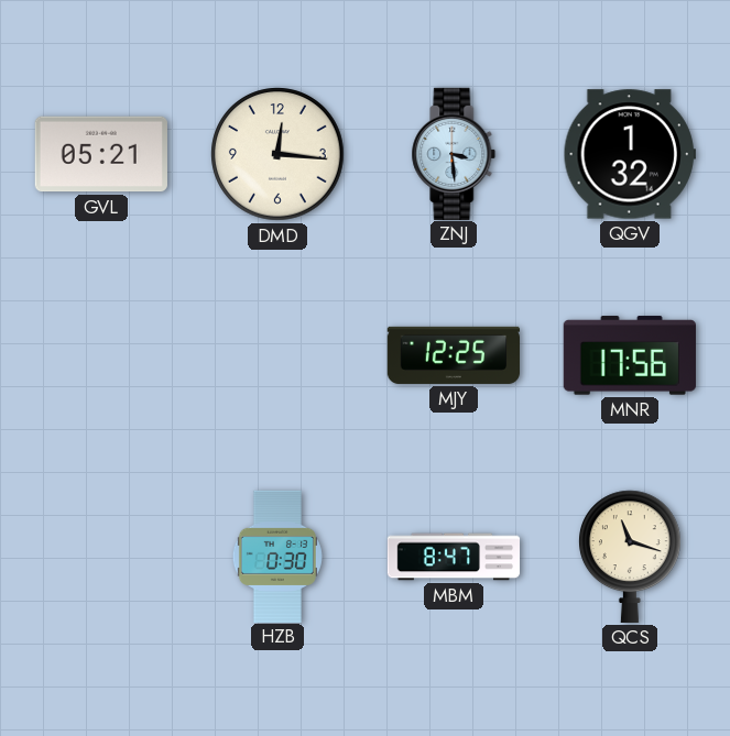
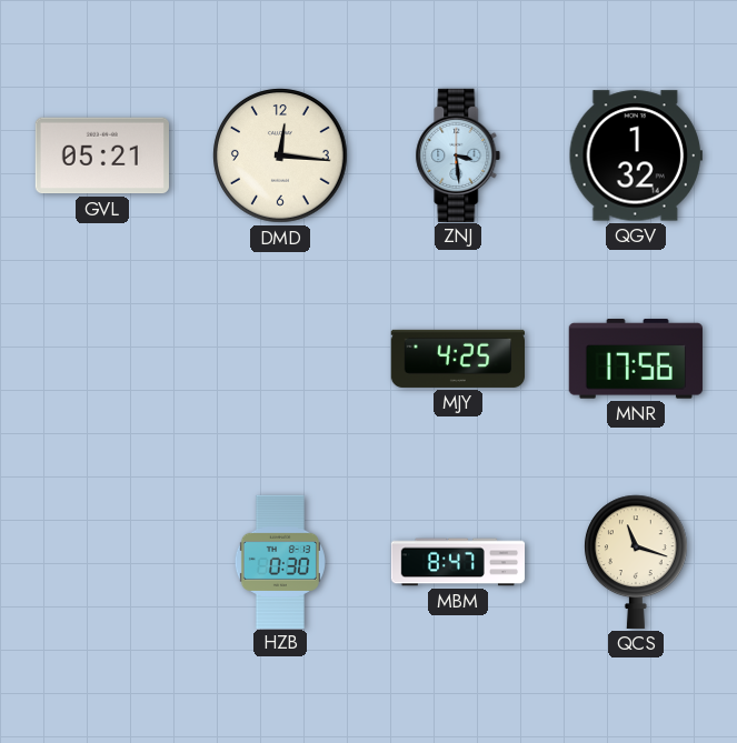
MJY: 12:25 -> 4:25
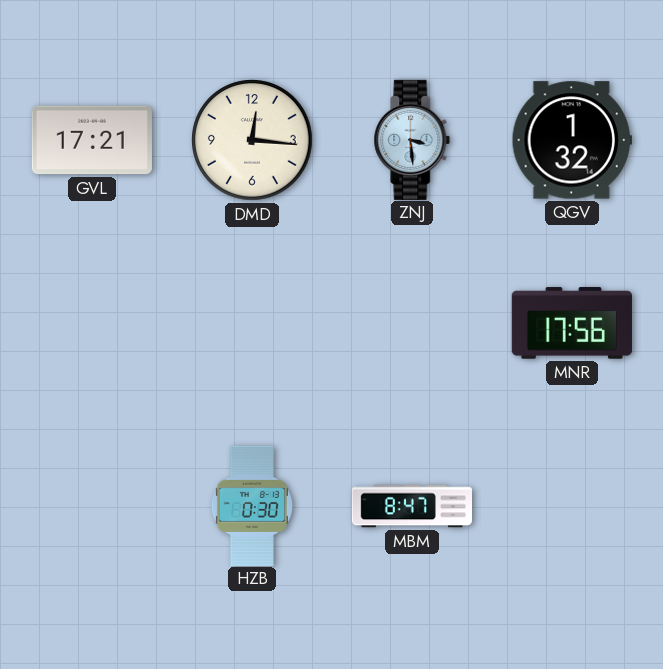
GVL: 05:21 -> 17:21
MJY: 4:25 -> none
QCS: 11:18 -> none
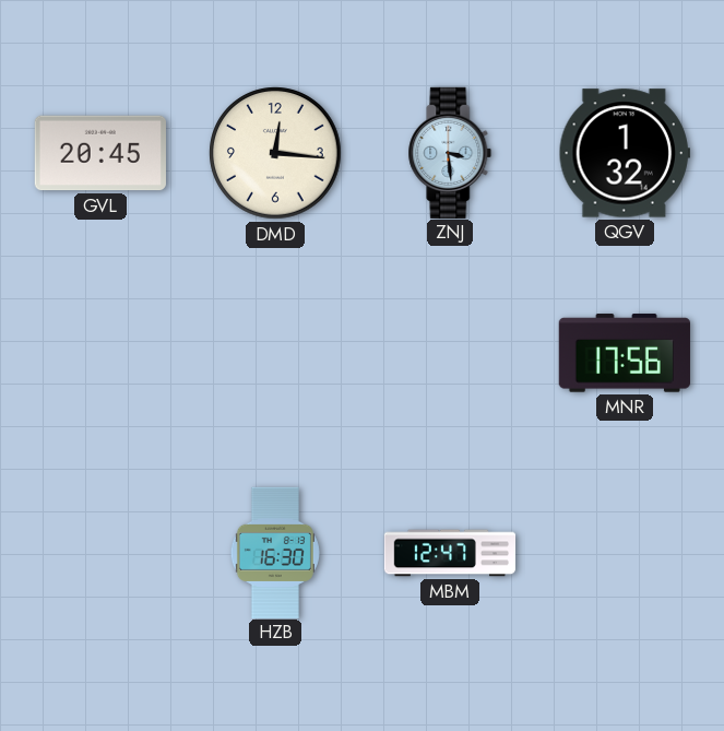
GVL: 17:21 -> 20:45
HZB: 0:30 -> 16:30
MBM: 8:47 -> 12:47
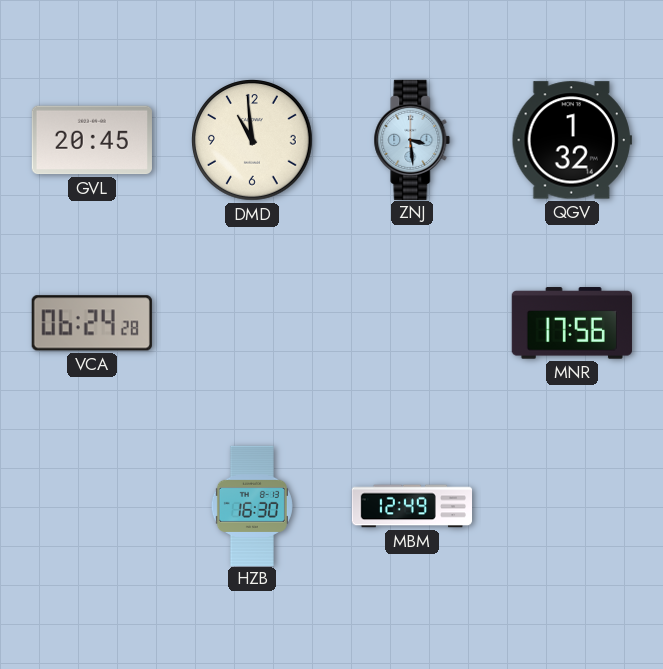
DMD: 12:16 -> 10:59
VCA: none -> 06:24
MBM: 12:47 -> 12:49
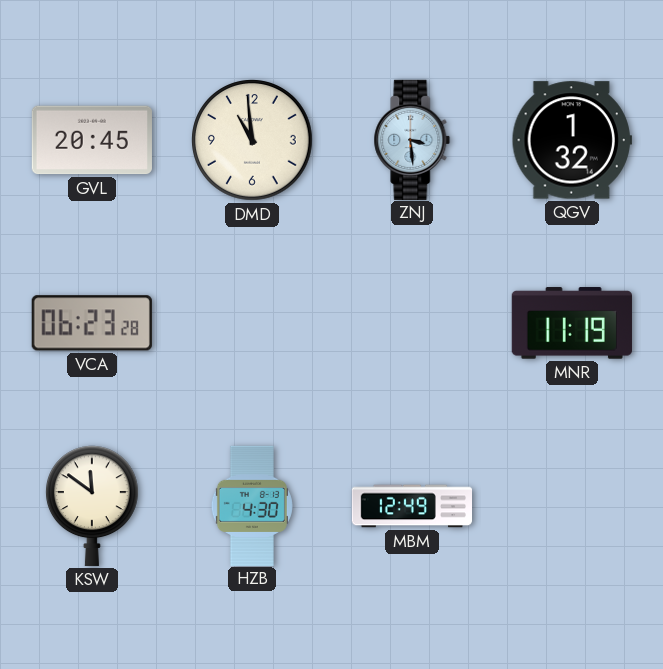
VCA: 06:24 -> 06:23
MNR: 17:56 -> 11:19
KSW: none -> 11:51
HZB: 16:30 -> 4:30
